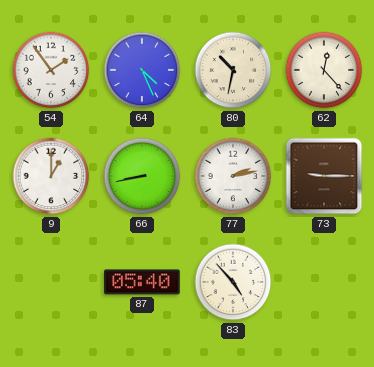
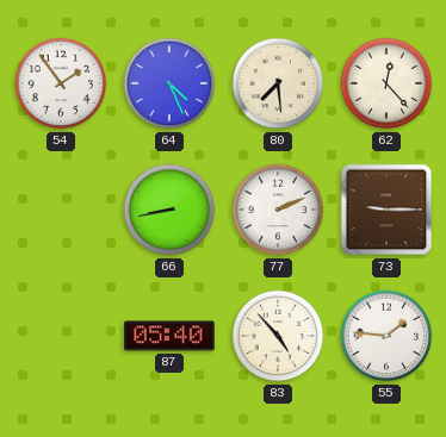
80: 10:32 -> 7:29
9: 1:00 -> none
77: 2:13 -> 2:11
55: none -> 1:46
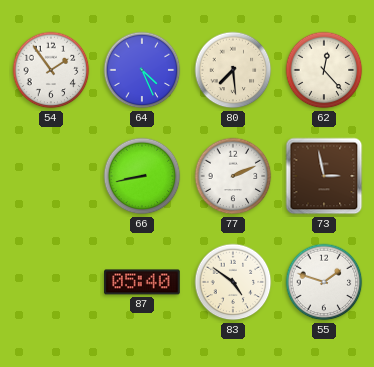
73: 9:15 -> 2:58
83: 4:53 -> 4:51
55: 1:46 -> 1:48
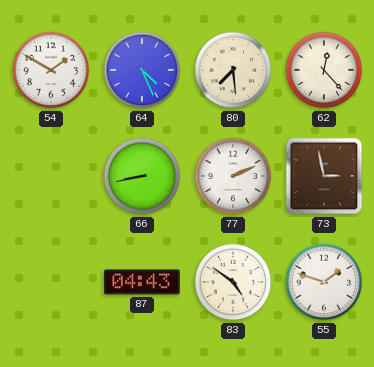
54: 1:54 -> 1:50
87: 05:40 -> 04:43
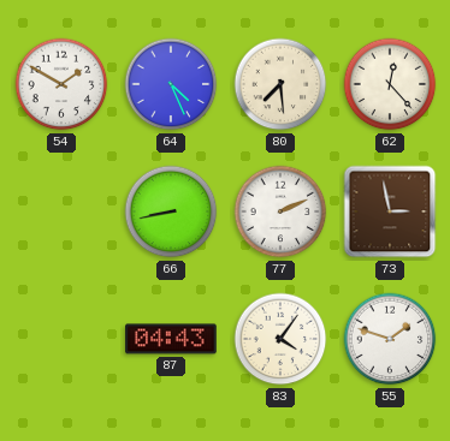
83: 4:51 -> 4:06
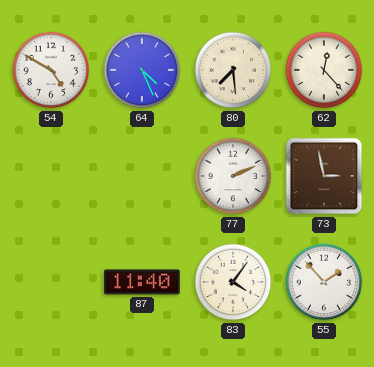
54: 1:50 -> 4:50
66: 8:43 -> none
87: 04:43 -> 11:40
55: 1:48 -> 1:53
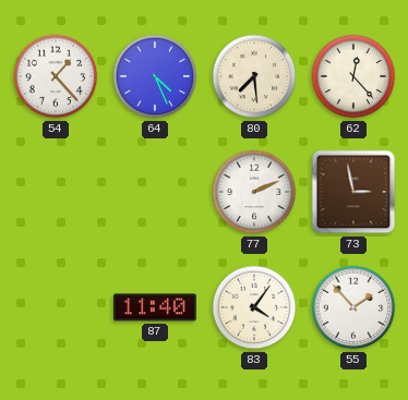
54: 4:50 -> 1:23
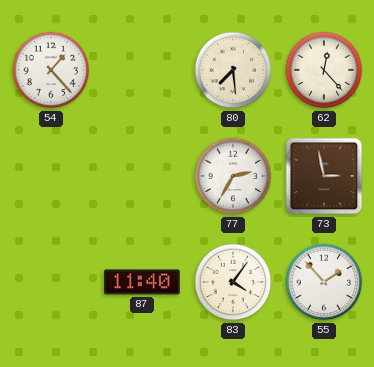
64: 4:26 -> none
77: 2:11 -> 2:35
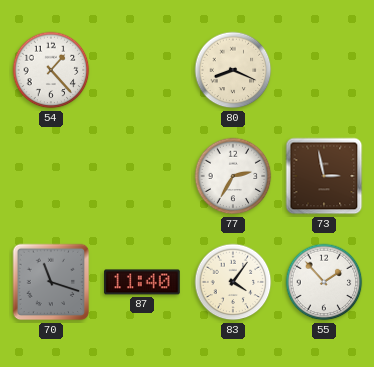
80: 7:29 -> 8:19
62: 12:23 -> none
70: none -> 11:18
